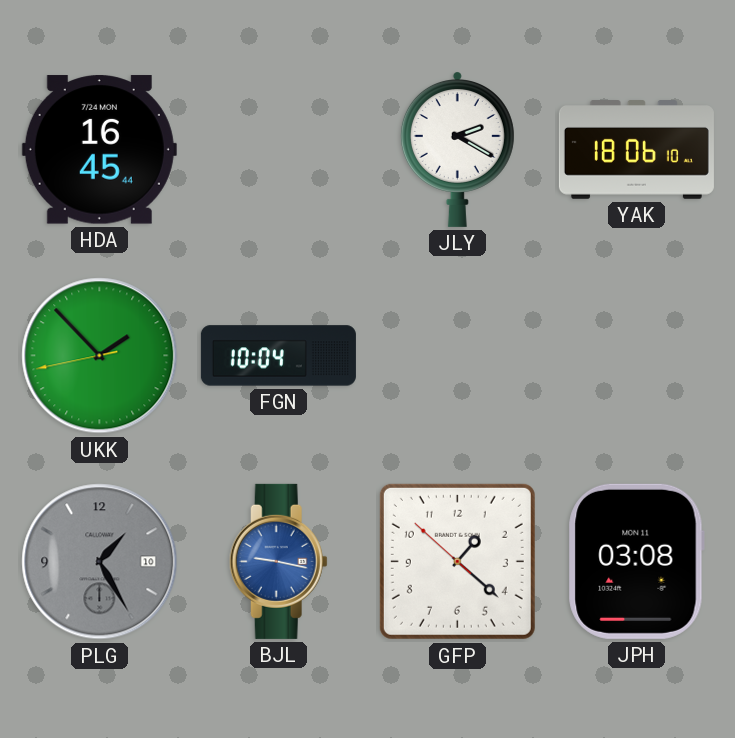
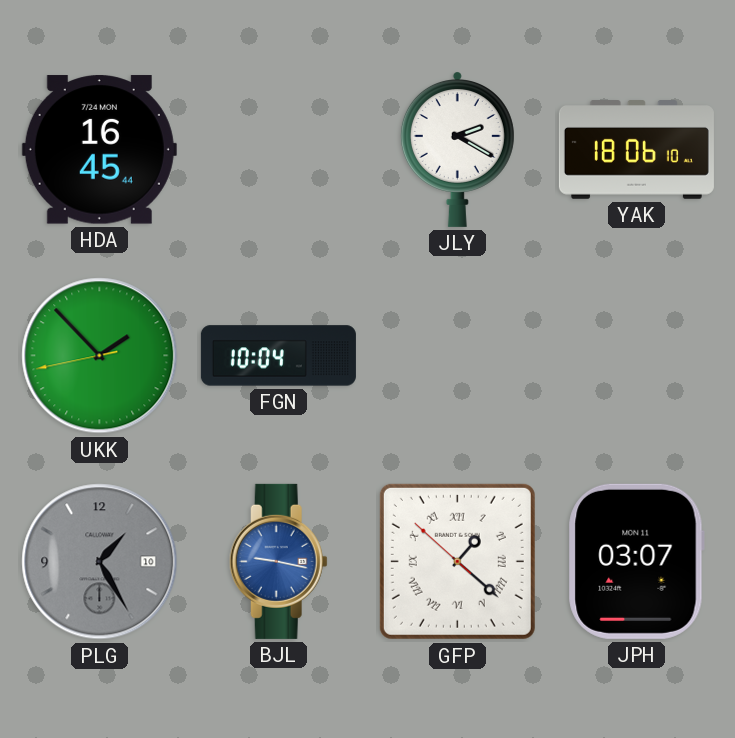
GFP numerals: Arabic -> Roman
JPH: 03:08 -> 03:07
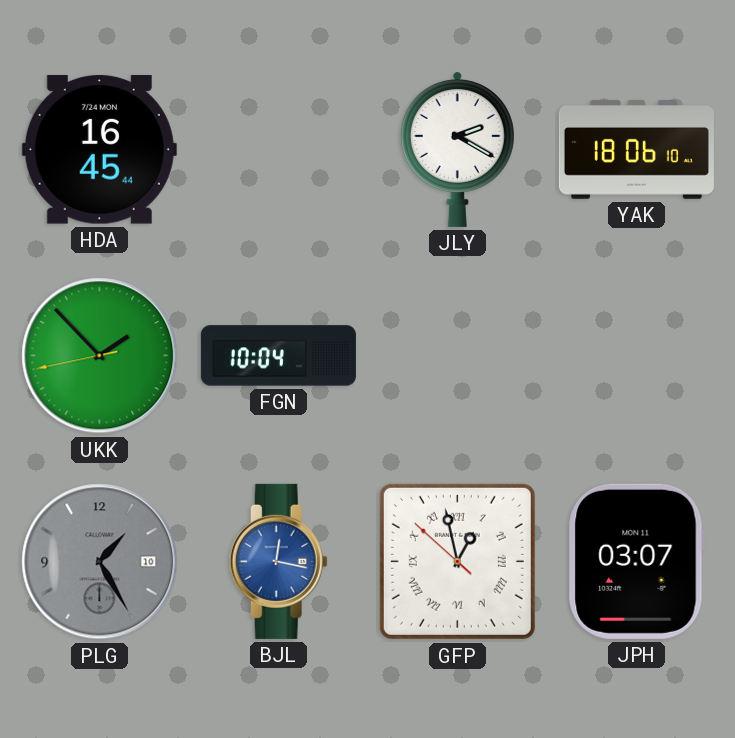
BJL: 9:17 -> 12:17
GFP: 1:21 -> 12:57
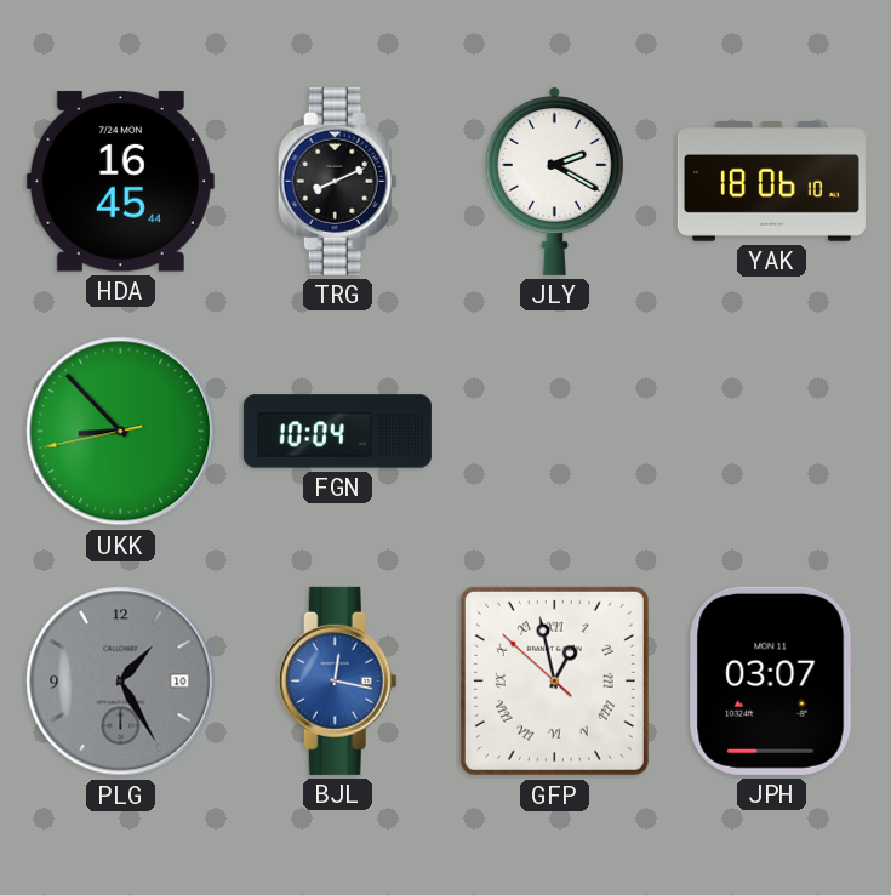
TRG: none -> 8:11
UKK: 1:52 -> 8:52
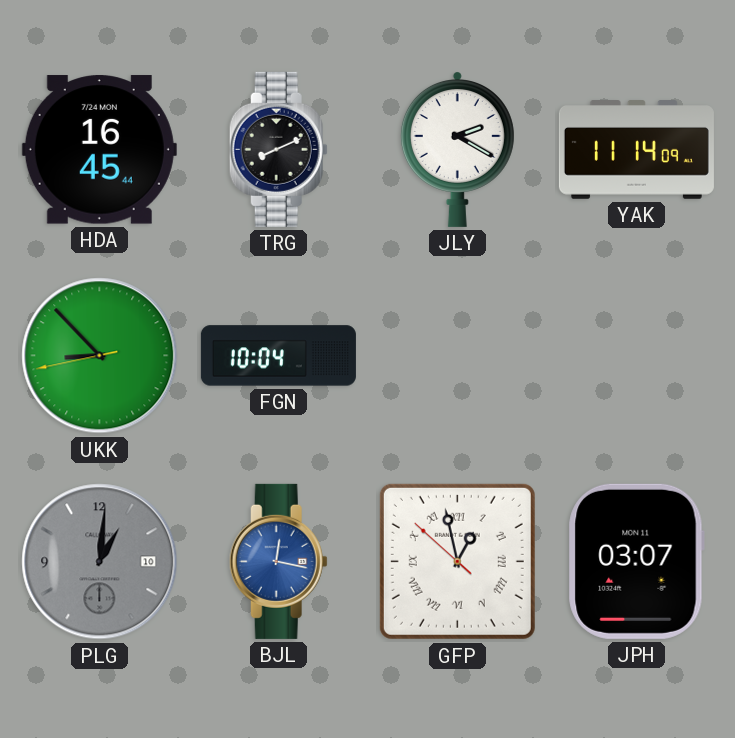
YAK: 18:06 -> 11:14
PLG: 1:25 -> 1:01
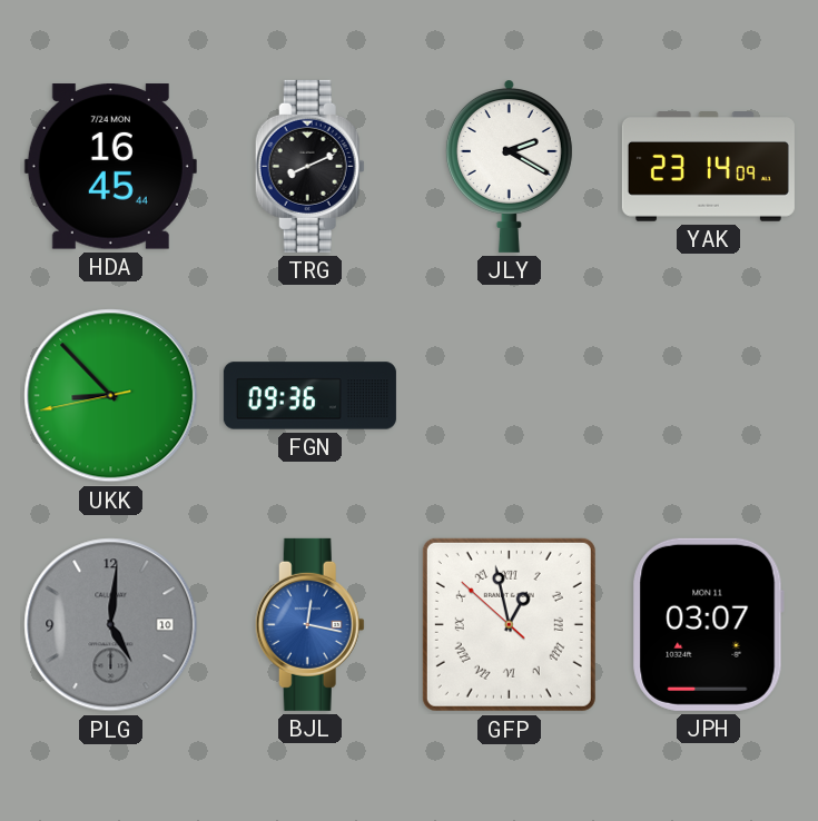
YAK: 11:14 -> 23:14
FGN: 10:04 -> 09:36
PLG: 1:01 -> 5:01
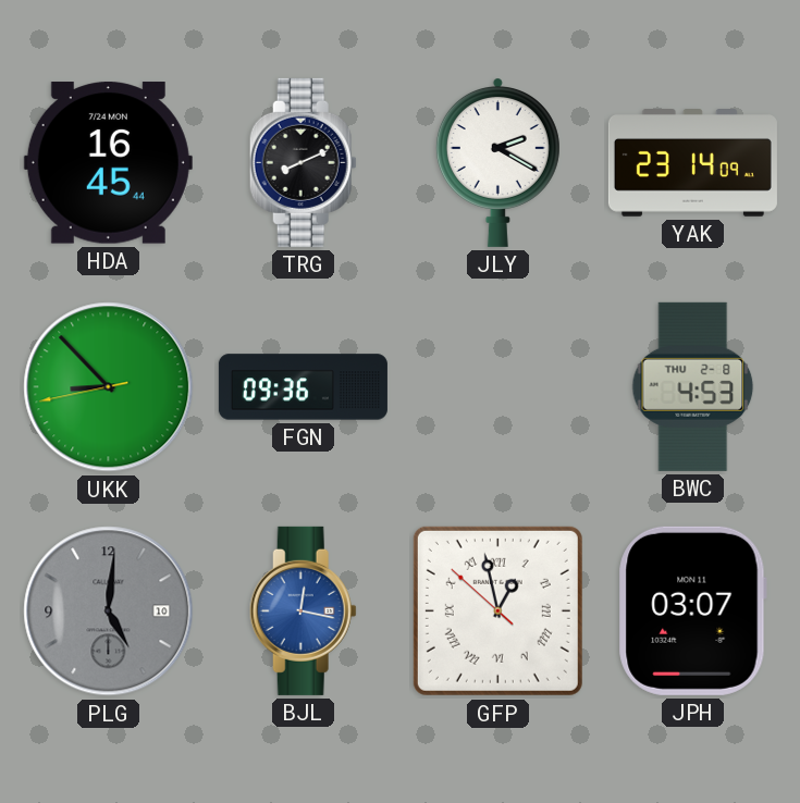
BWC: none -> 4:53
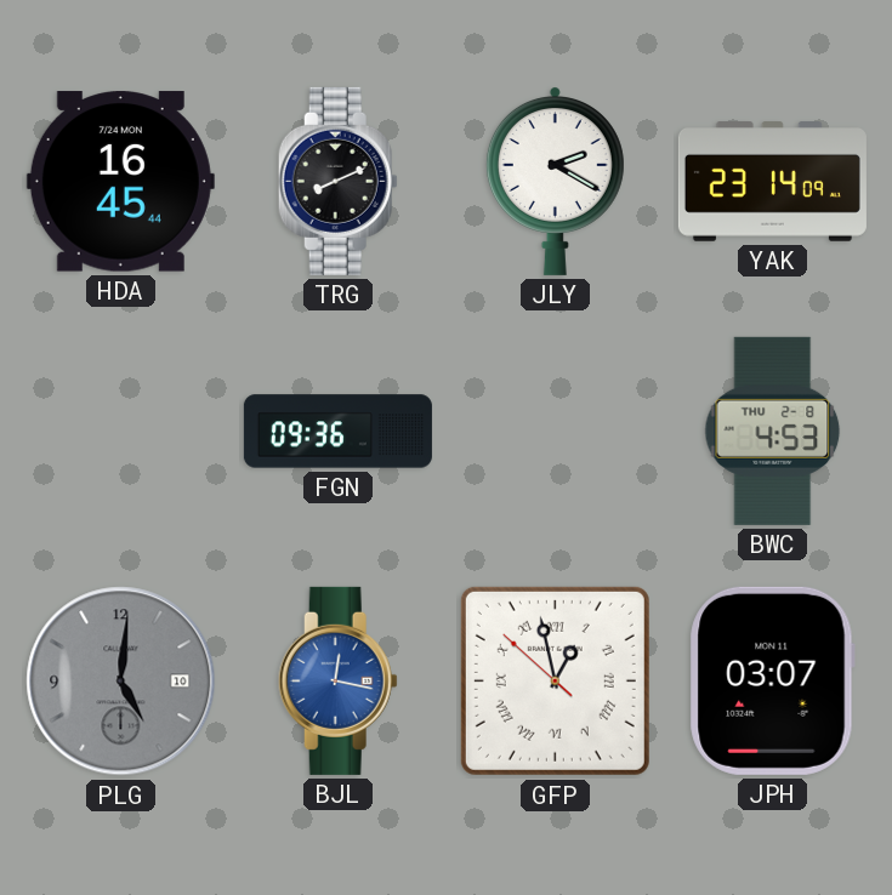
UKK: 8:52 -> none
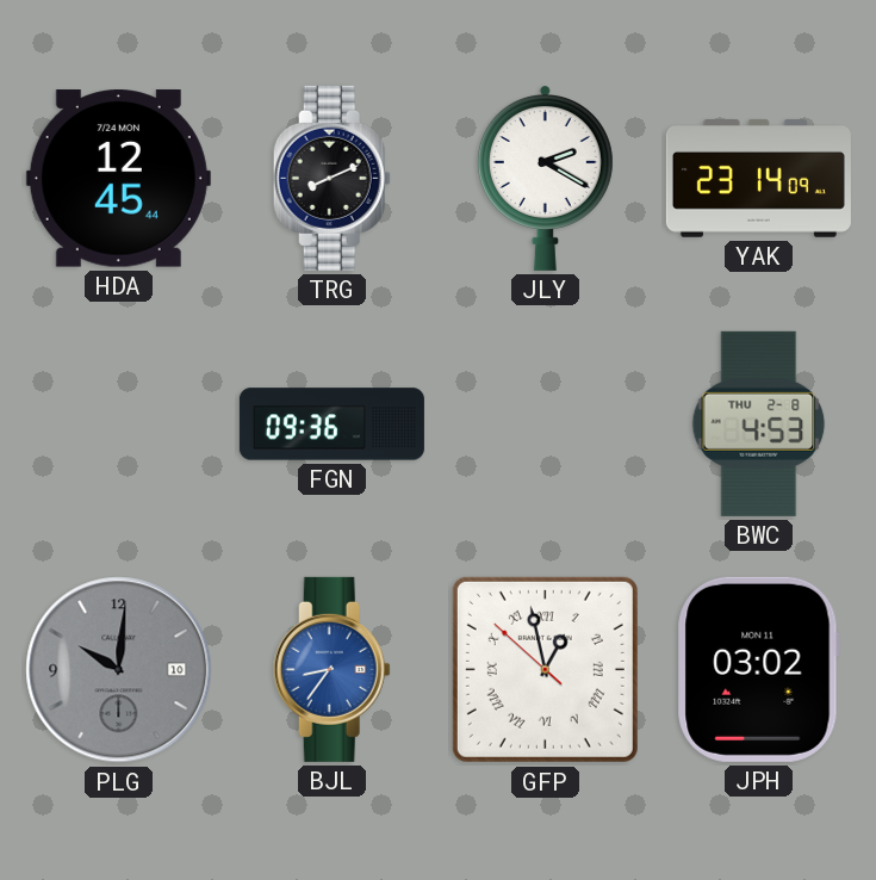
HDA: 16:45 -> 12:45
PLG: 5:01 -> 10:01
BJL: 12:17 -> 8:36
JPH: 03:07 -> 03:02
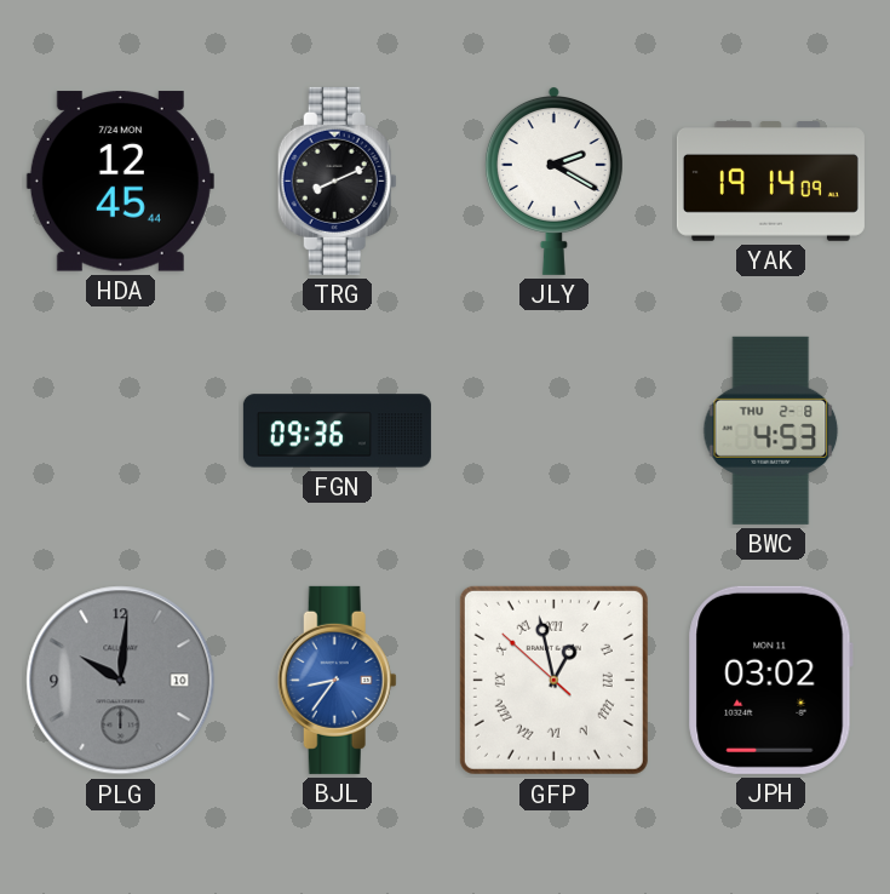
YAK: 23:14 -> 19:14
